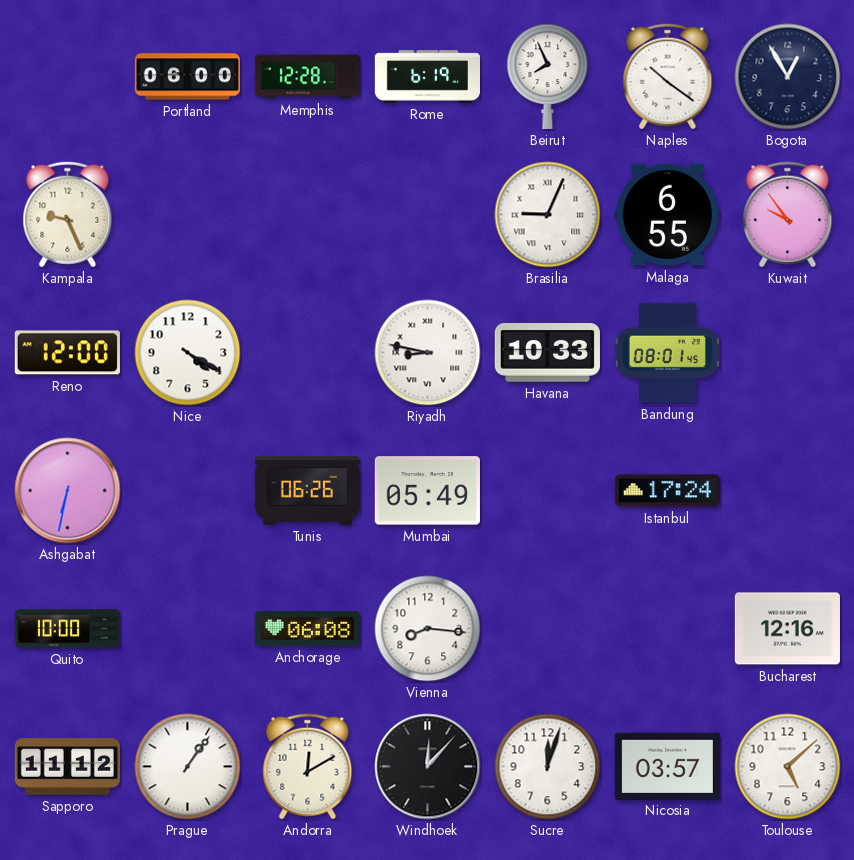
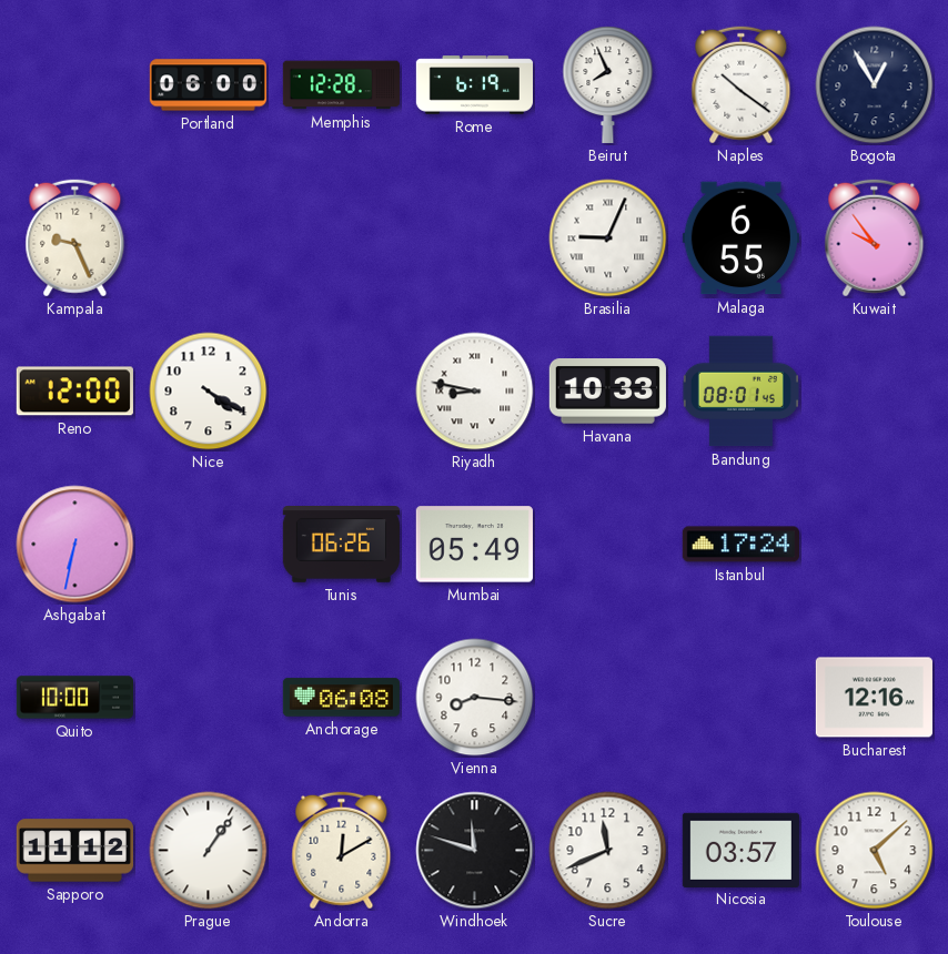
Windhoek: 12:07 -> 11:48
Sucre: 12:03 -> 11:41
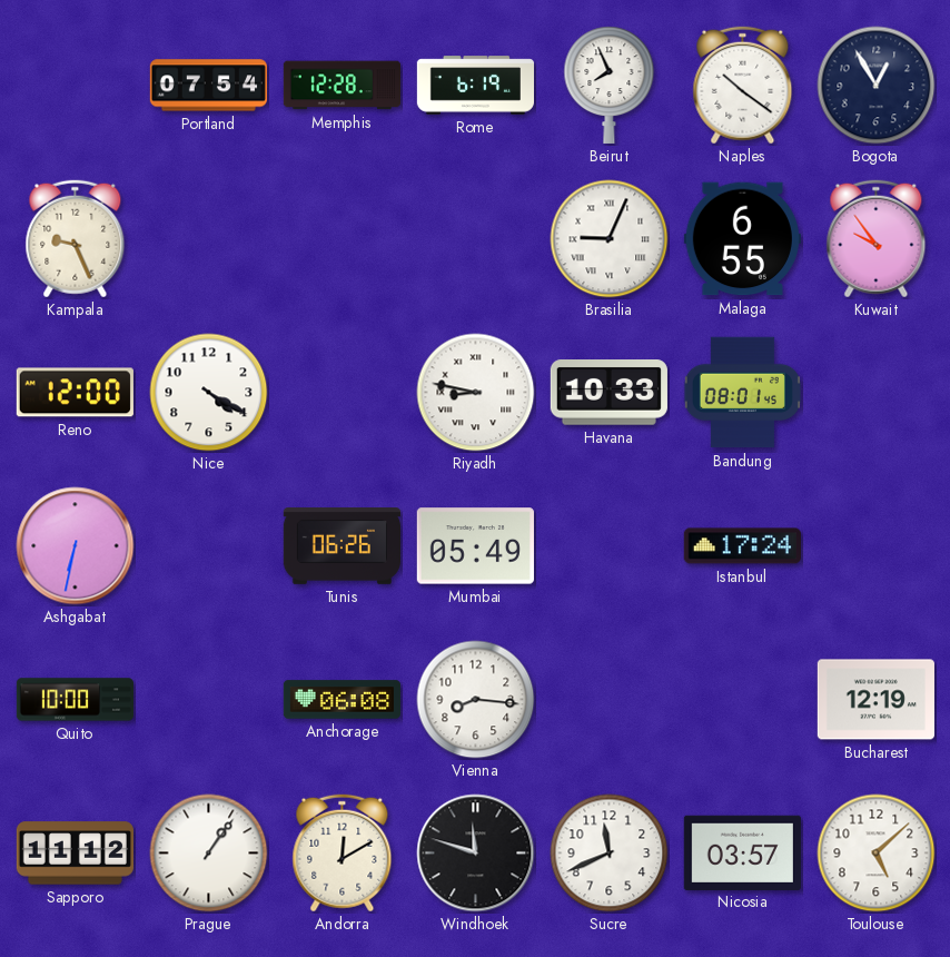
Portland: 06:00 -> 07:54
Bucharest: 12:16 -> 12:19
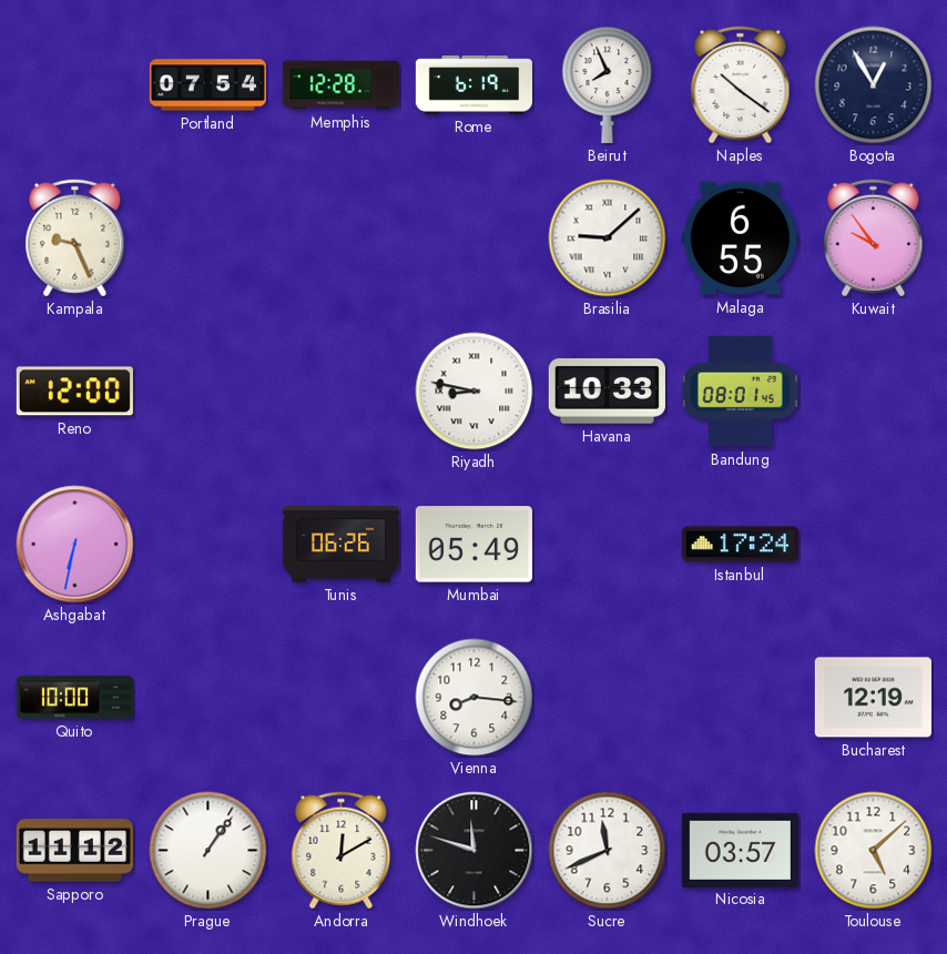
Brasilia: 9:04 -> 9:08
Nice: 4:20 -> none
Anchorage: 06:08 -> none
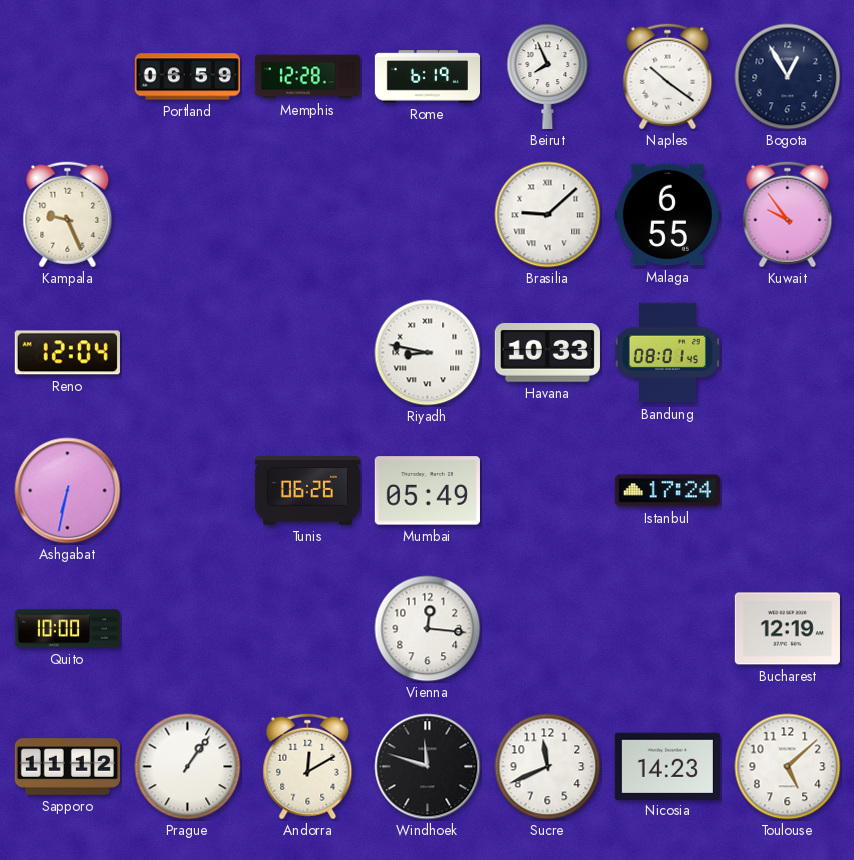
Portland: 07:54 -> 06:59
Reno: 12:00 -> 12:04
Vienna: 8:16 -> 12:16
Nicosia: 03:57 -> 14:23
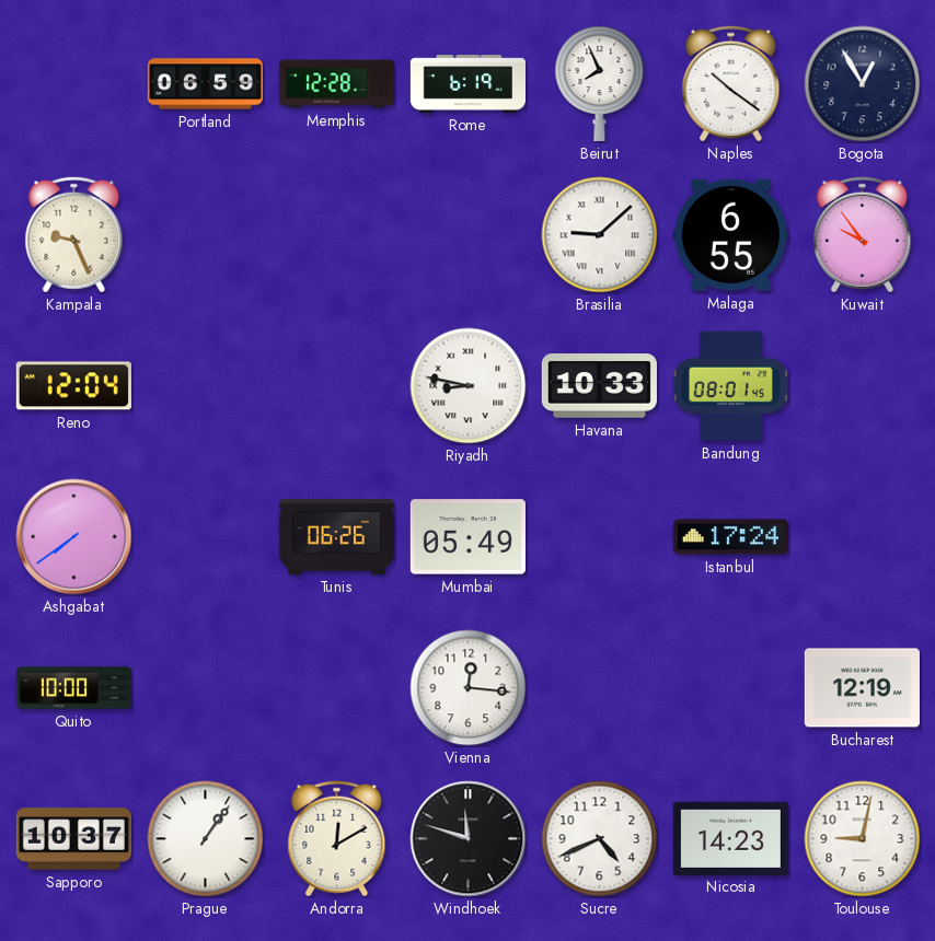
Ashgabat: 6:32 -> 7:39
Sapporo: 11:12 -> 10:37
Sucre: 11:41 -> 4:41
Toulouse: 5:08 -> 9:02
